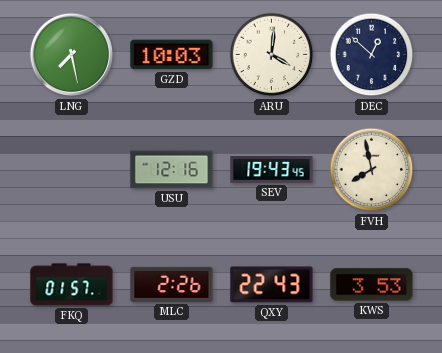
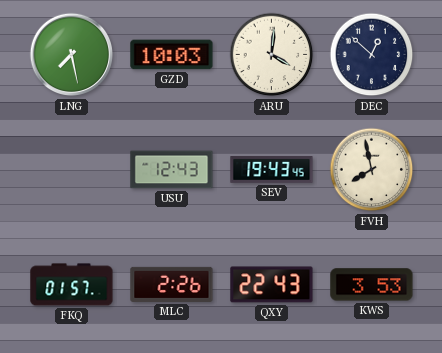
USU: 12:16 -> 12:43
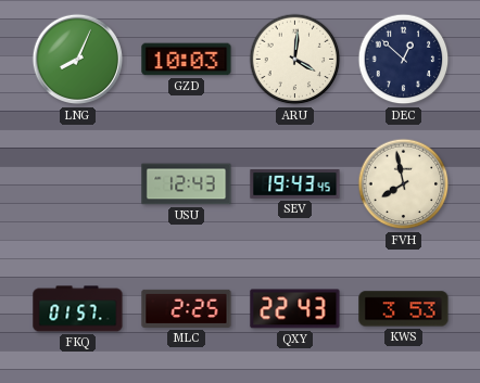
LNG: 7:28 -> 8:04
MLC: 2:26 -> 2:25
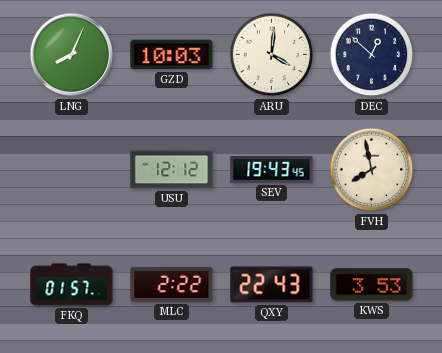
USU: 12:43 -> 12:12
MLC: 2:25 -> 2:22
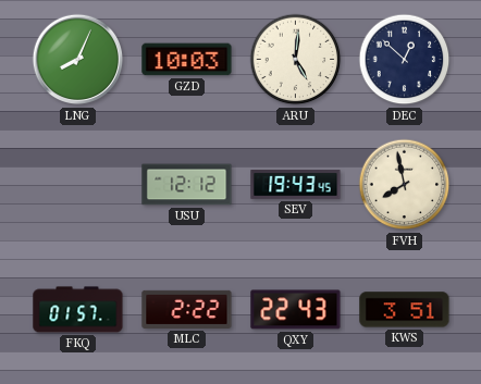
ARU: 4:01 -> 5:01
KWS: 3:53 -> 3:51
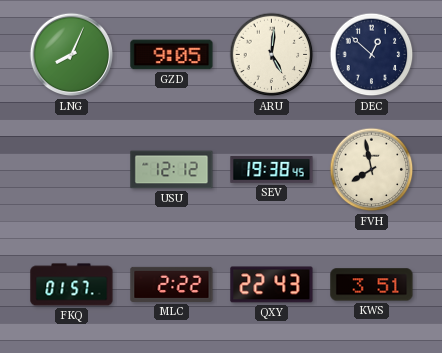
GZD: 10:03 -> 9:05
SEV: 19:43 -> 19:38
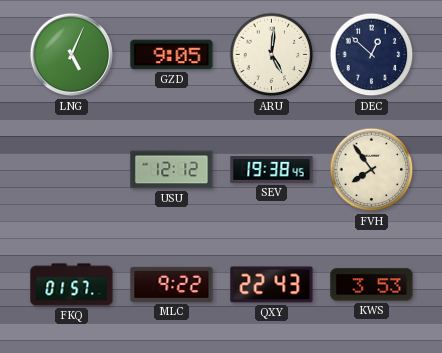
LNG: 8:04 -> 5:04
FVH: 7:58 -> 7:54
MLC: 2:22 -> 9:22
KWS: 3:51 -> 3:53
